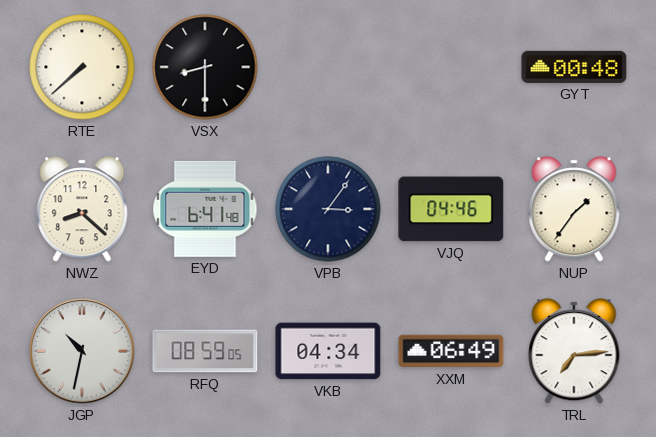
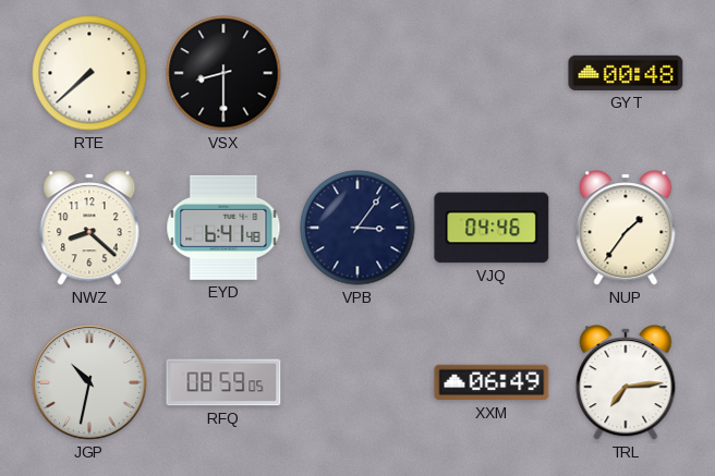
VKB: 04:34 -> none
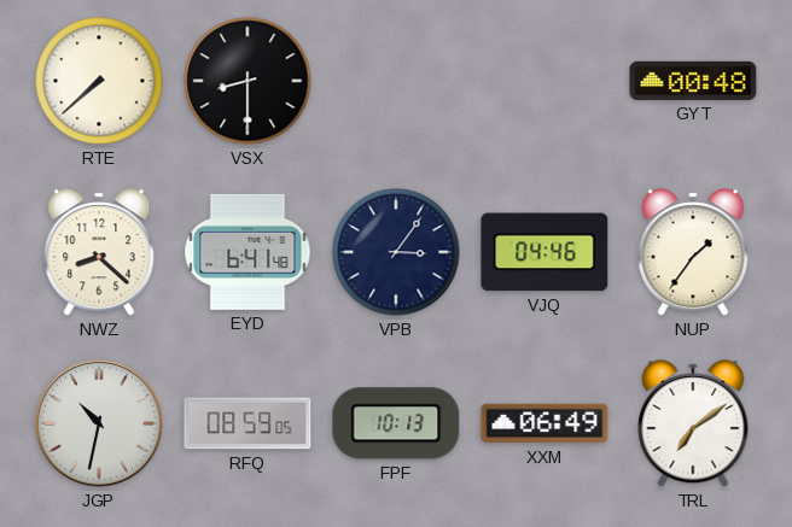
FPF: none -> 10:13
TRL: 7:14 -> 7:09
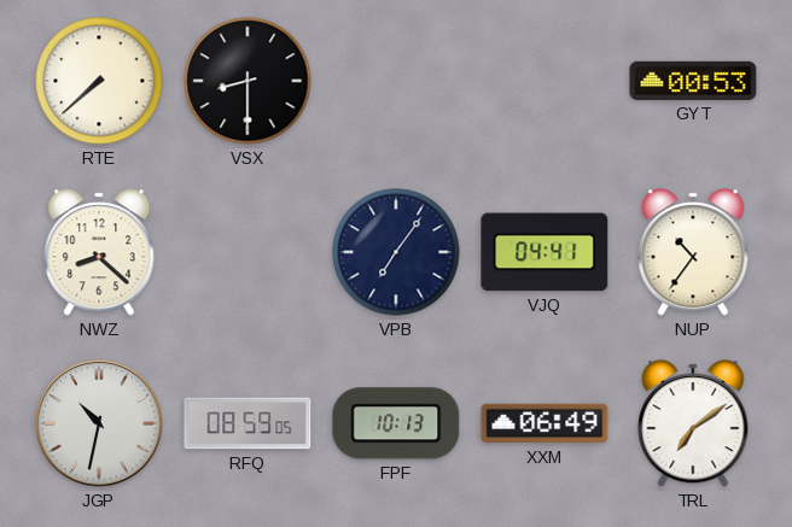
GYT: 00:48 -> 00:53
EYD: 6:41 -> none
VPB: 3:06 -> 7:06
VJQ: 04:46 -> 04:41
NUP: 1:36 -> 10:36
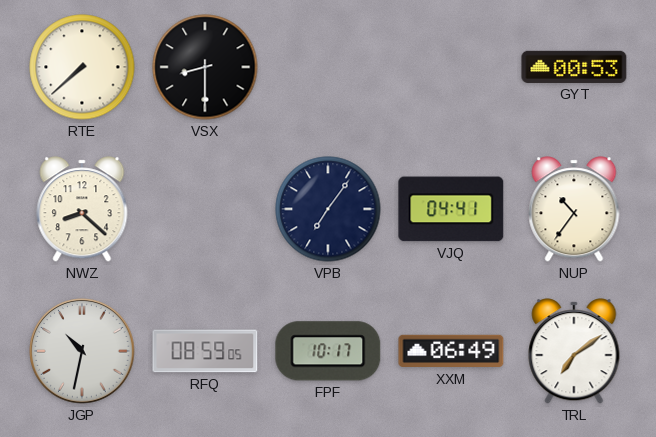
FPF: 10:13 -> 10:17
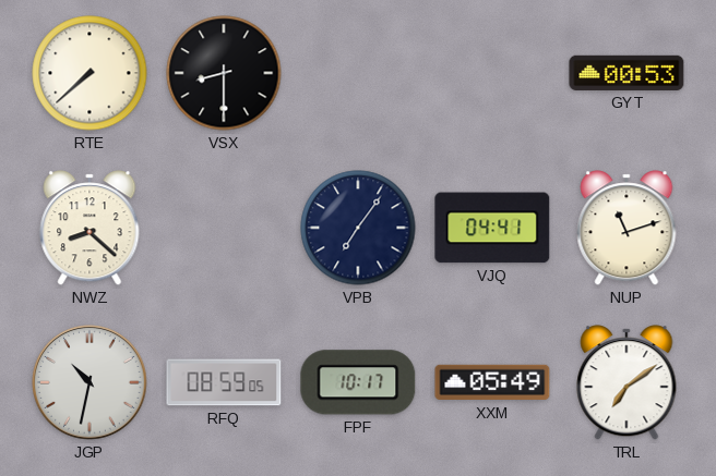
NUP: 10:36 -> 11:12
XXM: 06:49 -> 05:49
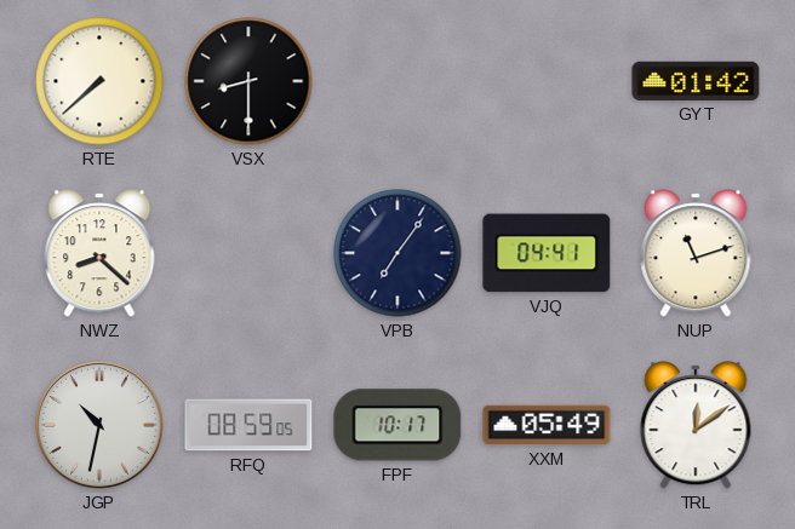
GYT: 00:53 -> 01:42
TRL: 7:09 -> 12:09
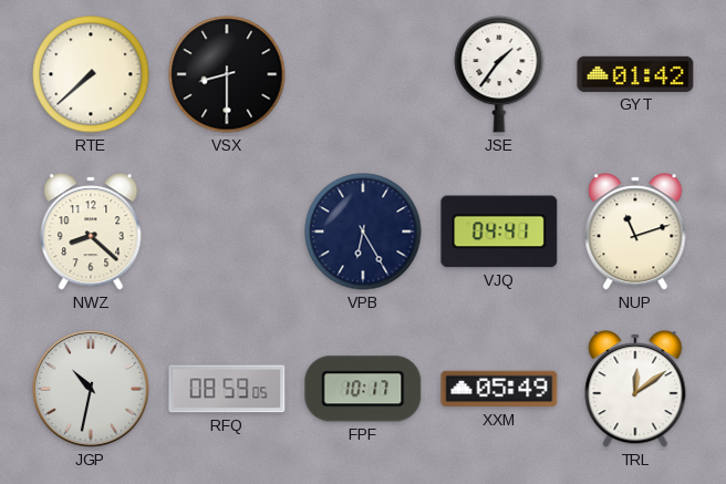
JSE: none -> 1:36
VPB: 7:06 -> 6:25
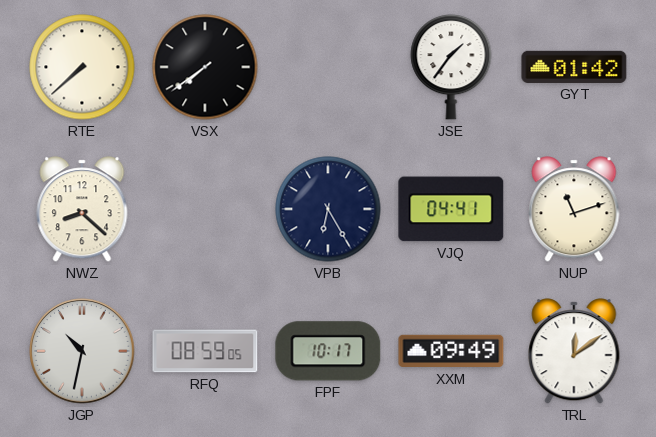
VSX: 8:30 -> 7:39
XXM: 05:49 -> 09:49
